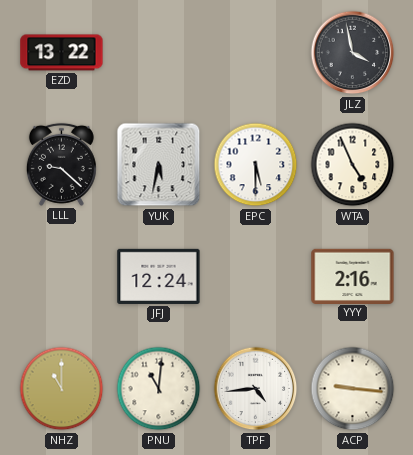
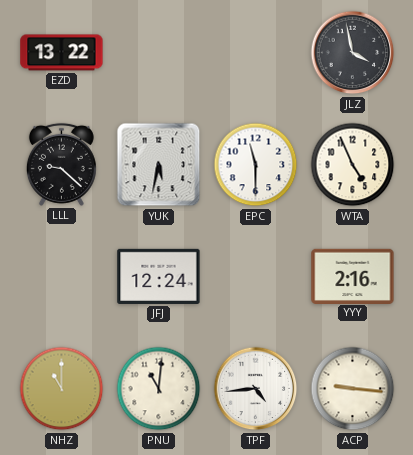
EPC: 5:30 -> 11:30
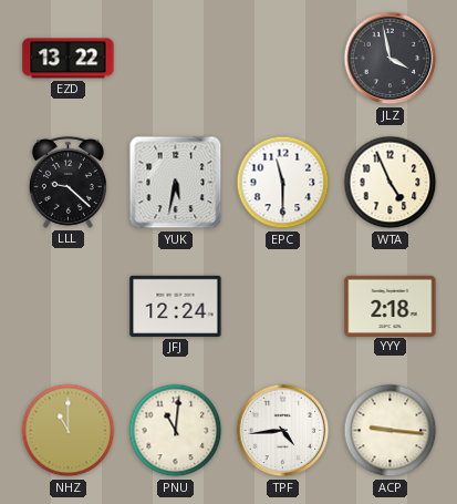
YYY: 2:16 -> 2:18
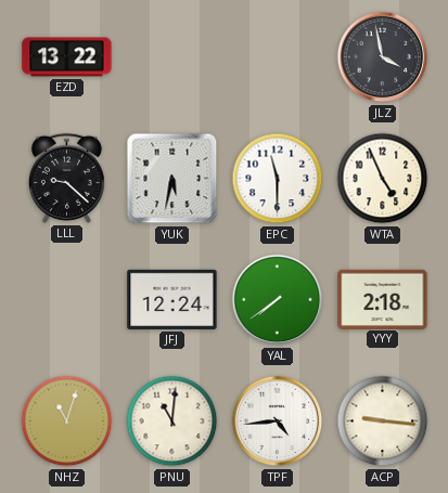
YAL: none -> 7:39
NHZ: 11:00 -> 11:03
